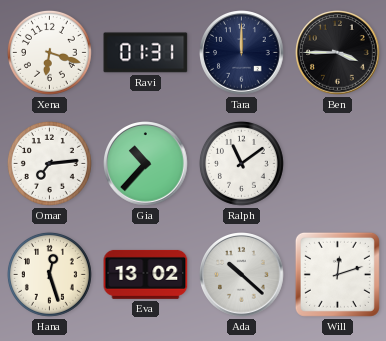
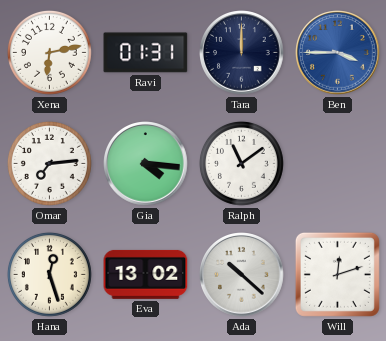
Xena: 6:18 -> 6:13
Ben dial: black -> blue
Gia: 10:37 -> 4:16
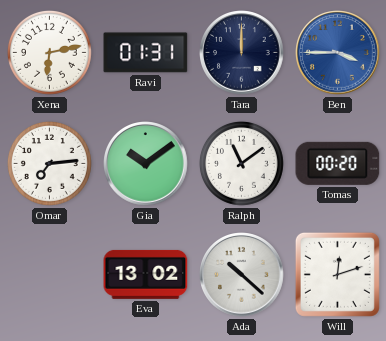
Gia: 4:16 -> 10:09
Tomas: none -> 00:20
Hana: 12:27 -> none
